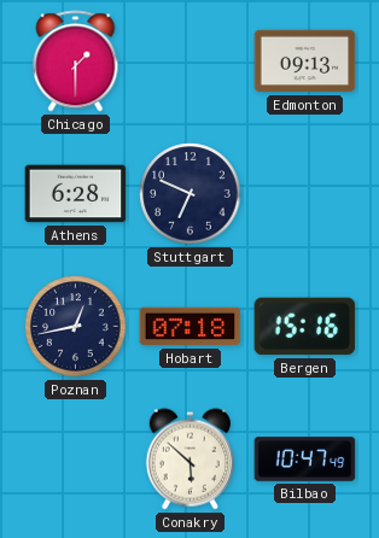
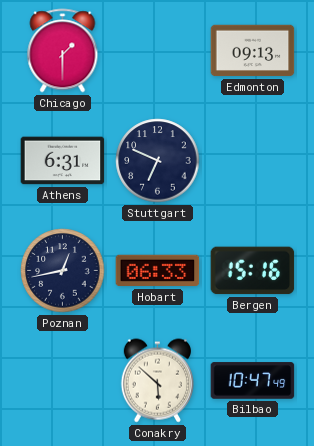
Athens: 6:28 -> 6:31
Hobart: 07:18 -> 06:33
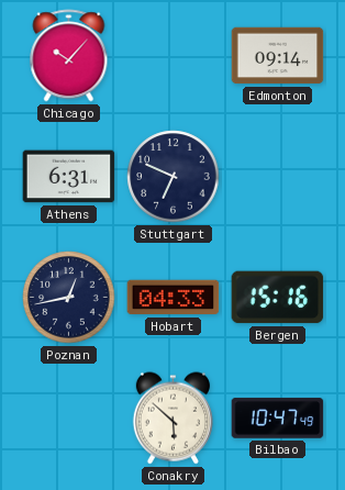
Chicago: 1:30 -> 10:07
Edmonton: 09:13 -> 09:14
Hobart: 06:33 -> 04:33
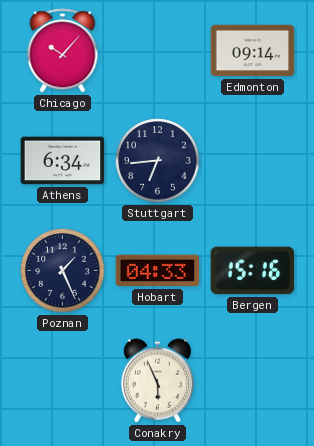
Athens: 6:31 -> 6:34
Stuttgart: 6:49 -> 6:44
Poznan: 12:43 -> 1:26
Conakry: 5:52 -> 5:56
Bilbao: 10:47 -> none
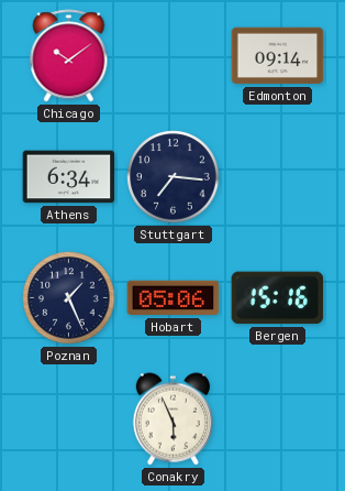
Chicago: 10:07 -> 10:09
Stuttgart: 6:44 -> 7:16
Hobart: 04:33 -> 05:06
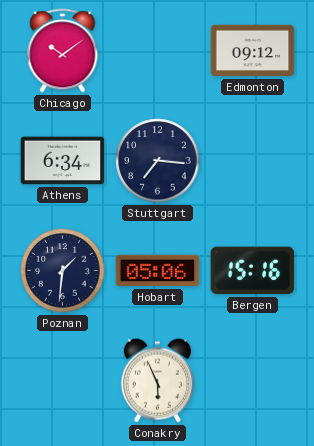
Edmonton: 09:14 -> 09:12
Poznan: 1:26 -> 1:31
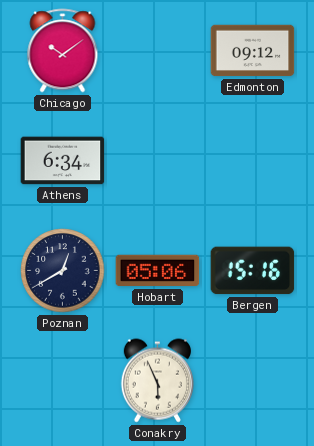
Stuttgart: 7:16 -> none
Poznan: 1:31 -> 12:40
